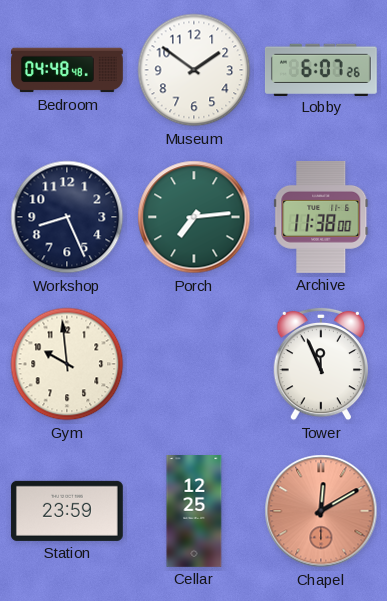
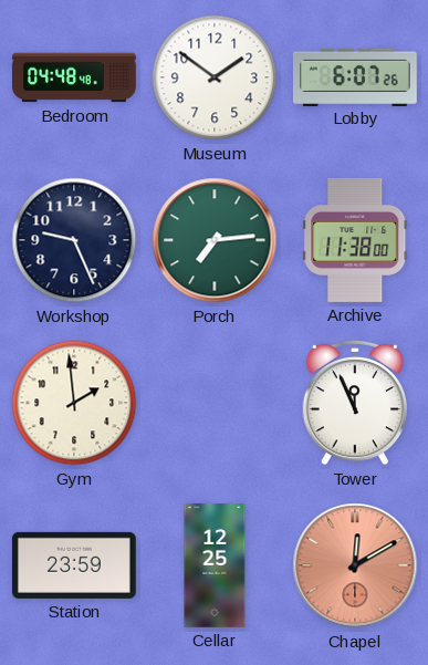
Workshop: 8:26 -> 9:26
Gym: 9:59 -> 1:59
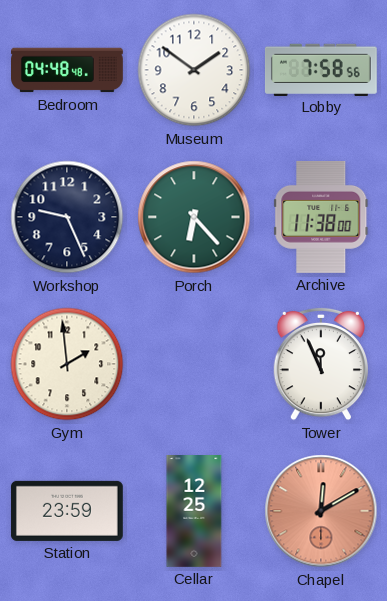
Lobby: 6:07 -> 7:58
Porch: 7:14 -> 6:23
